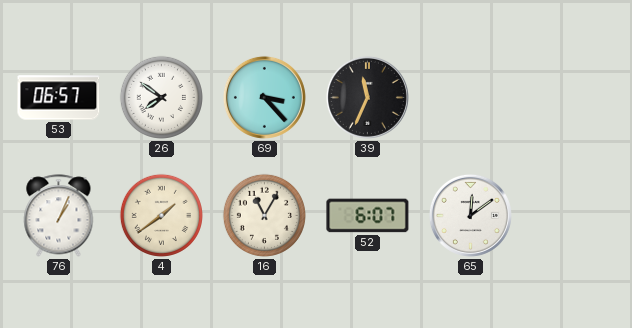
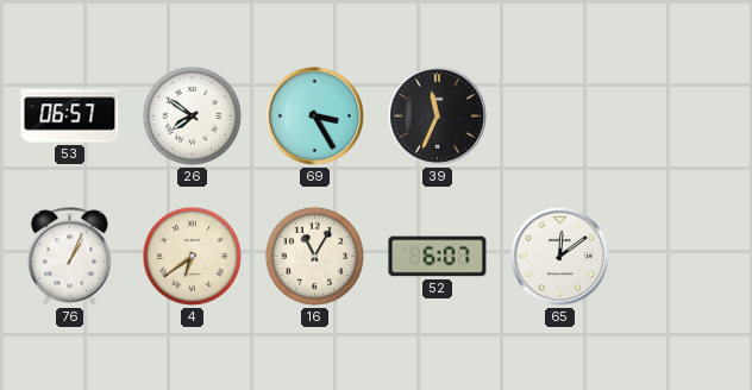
69: 3:23 -> 3:25
4: 1:39 -> 6:39
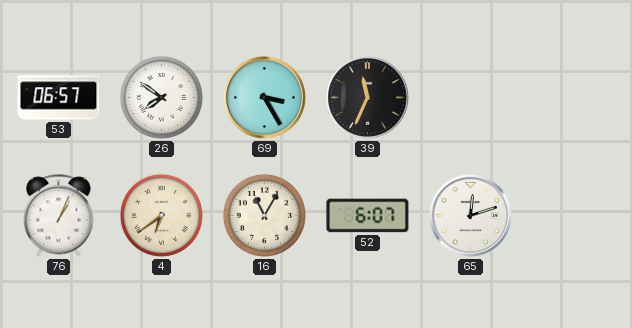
65: 12:09 -> 12:12
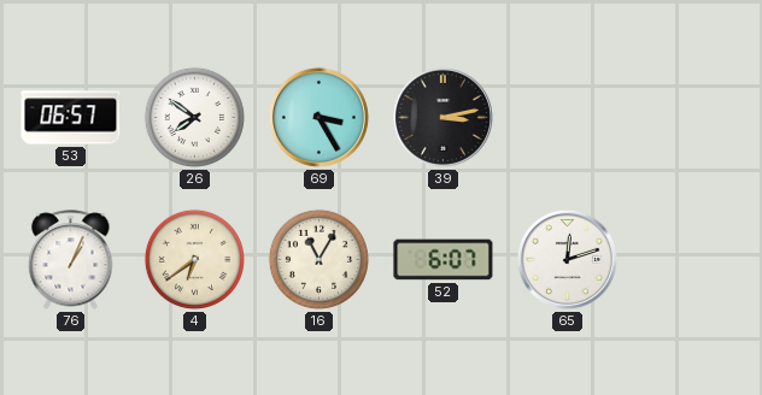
39: 11:34 -> 3:13
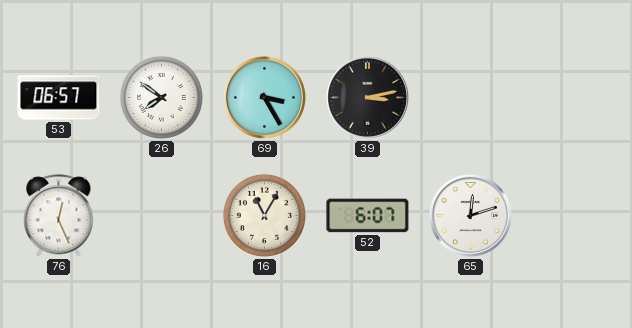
76: 1:04 -> 12:26
4: 6:39 -> none
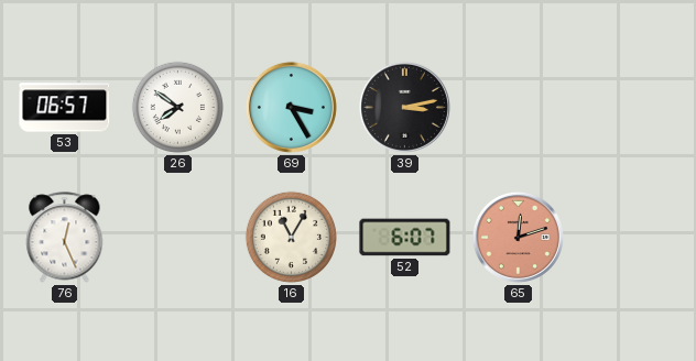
65 dial: white -> salmon
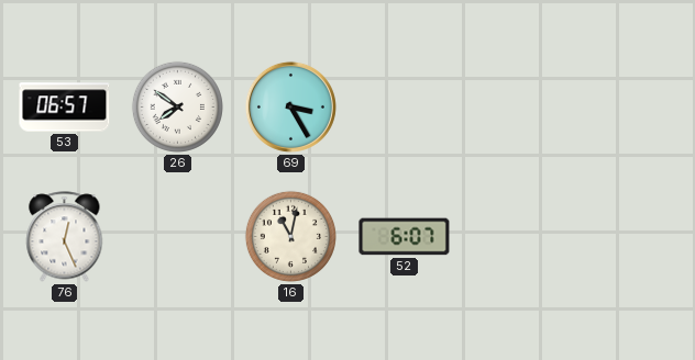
39: 3:13 -> none
16: 11:05 -> 11:02
65: 12:12 -> none
